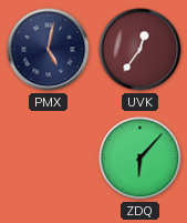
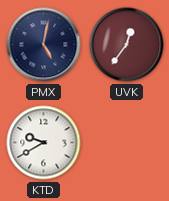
KTD: none -> 9:40
ZDQ: 6:07 -> none
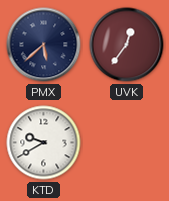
PMX: 5:02 -> 5:38
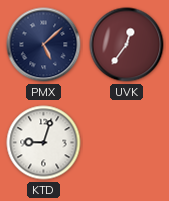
PMX: 5:38 -> 5:08
KTD: 9:40 -> 9:03
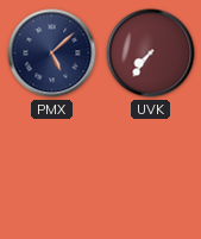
UVK: 12:36 -> 7:36
KTD: 9:03 -> none
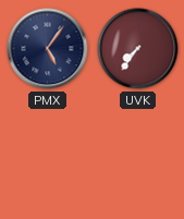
PMX: 5:08 -> 5:06
